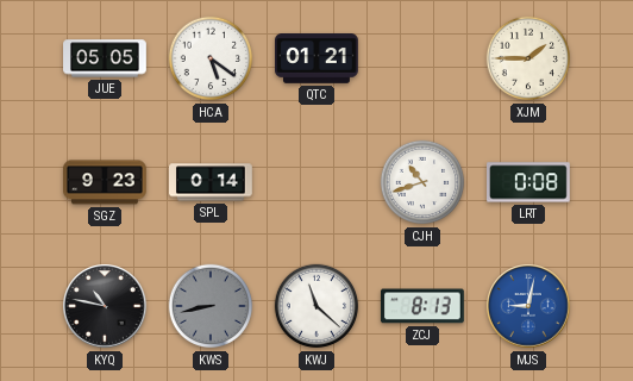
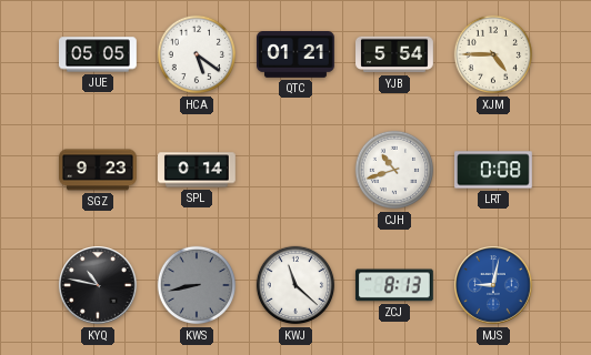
YJB: none -> 5:54
XJM: 1:45 -> 4:45
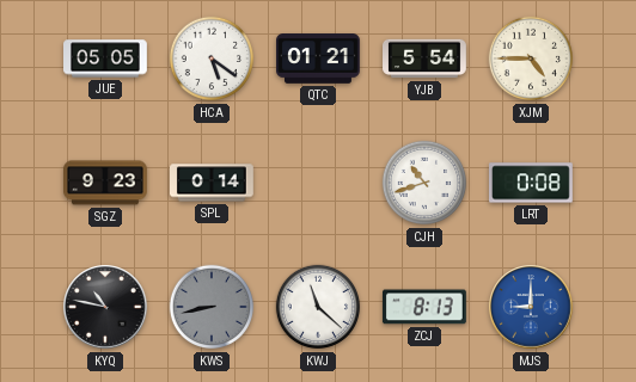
MJS: 9:02 -> 9:00
